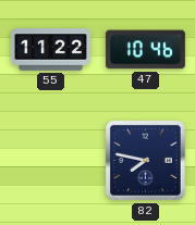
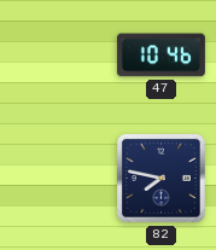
55: 11:22 -> none
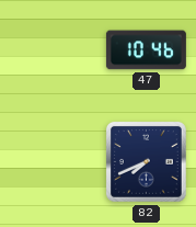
82: 7:47 -> 7:41
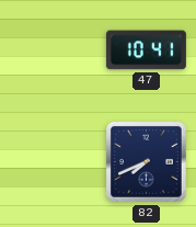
47: 10:46 -> 10:41
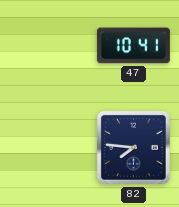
82: 7:41 -> 7:46
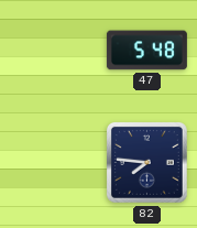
47: 10:41 -> 5:48
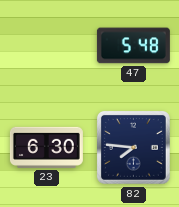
23: none -> 6:30
